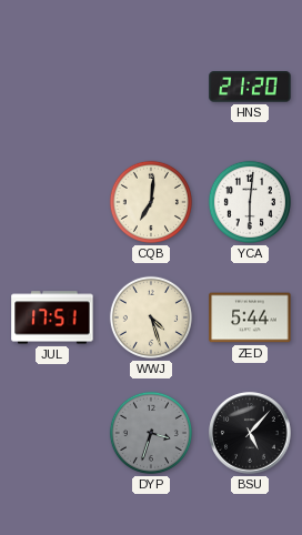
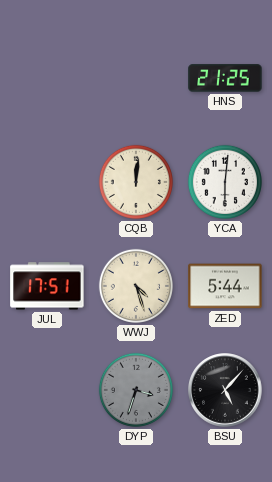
HNS: 21:20 -> 21:25
CQB: 7:01 -> 12:01
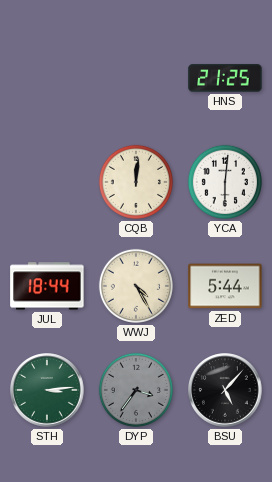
JUL: 17:51 -> 18:44
WWJ: 4:27 -> 4:25
STH: none -> 3:14
DYP: 3:33 -> 3:36
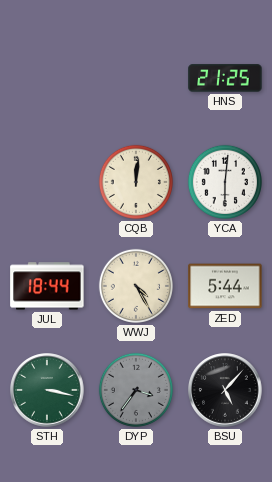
STH: 3:14 -> 3:17
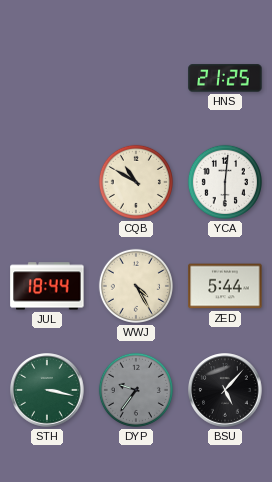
CQB: 12:01 -> 10:50
DYP: 3:36 -> 9:36
